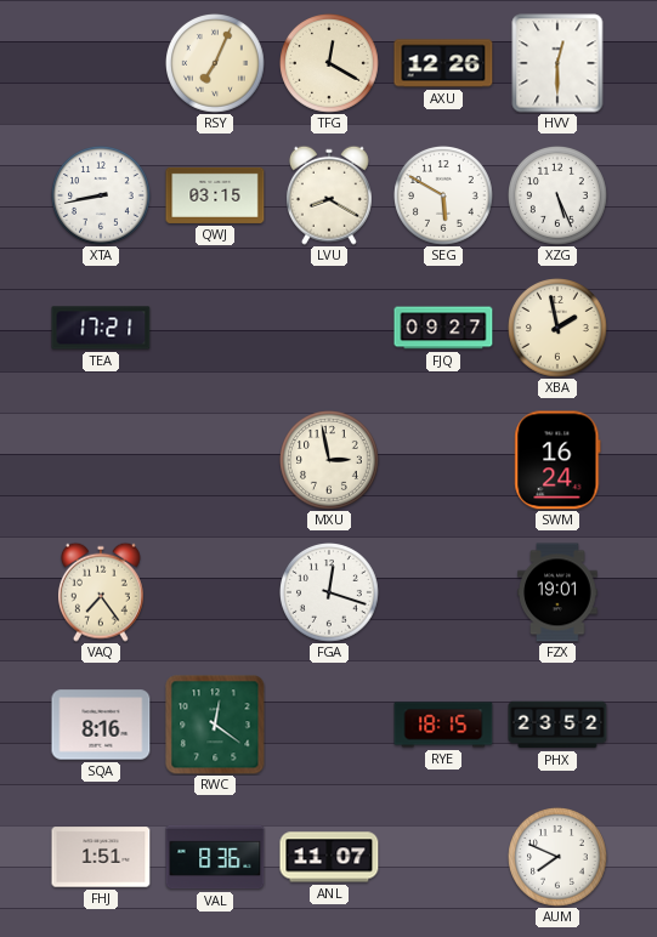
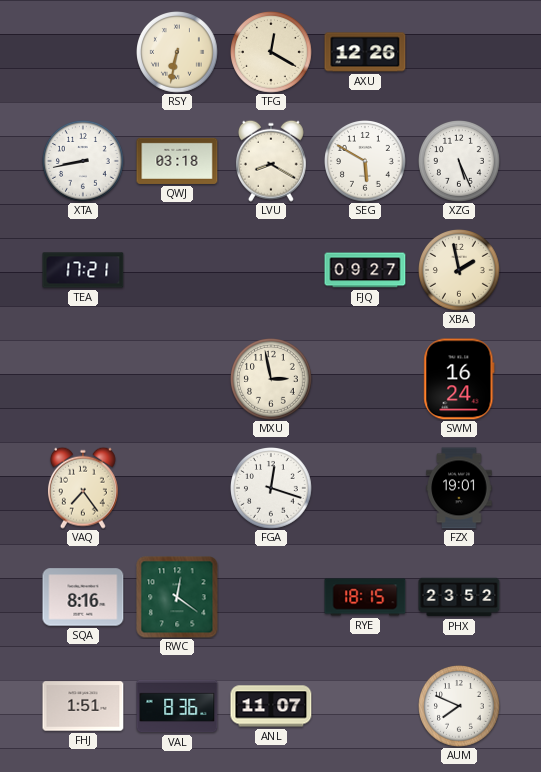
RSY: 7:04 -> 6:32
HVV: 12:30 -> none
QWJ: 03:15 -> 03:18
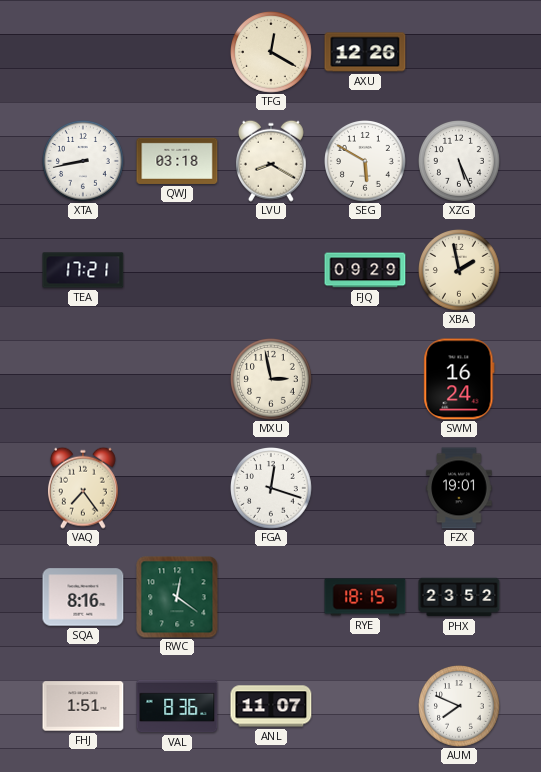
RSY: 6:32 -> none
FJQ: 09:27 -> 09:29
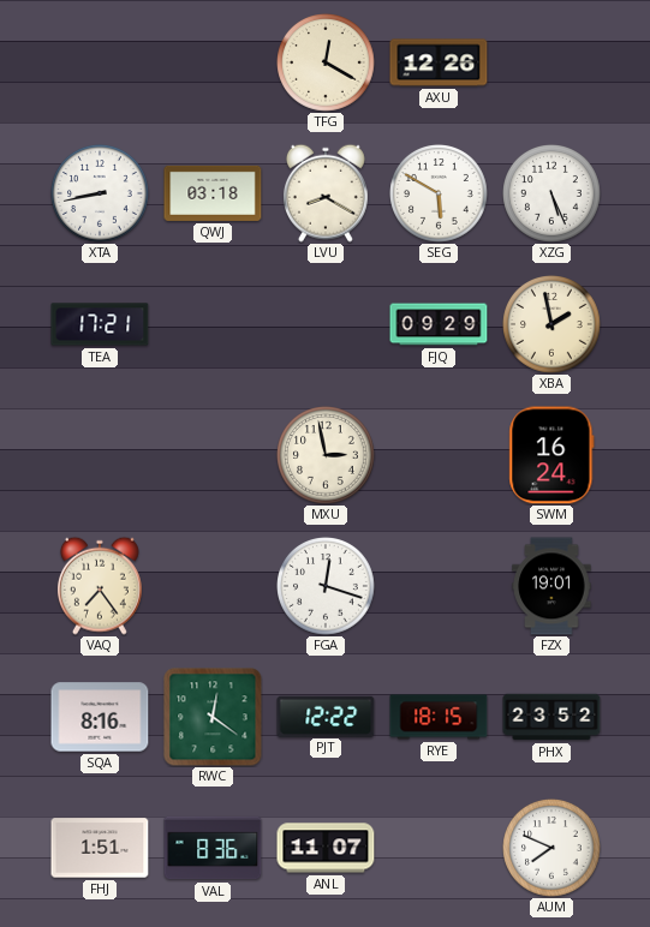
PJT: none -> 12:22
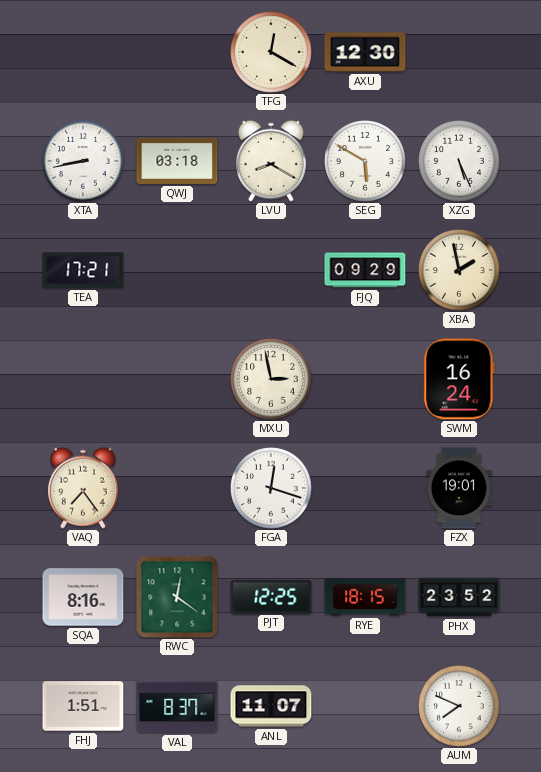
AXU: 12:26 -> 12:30
PJT: 12:22 -> 12:25
VAL: 8:36 -> 8:37
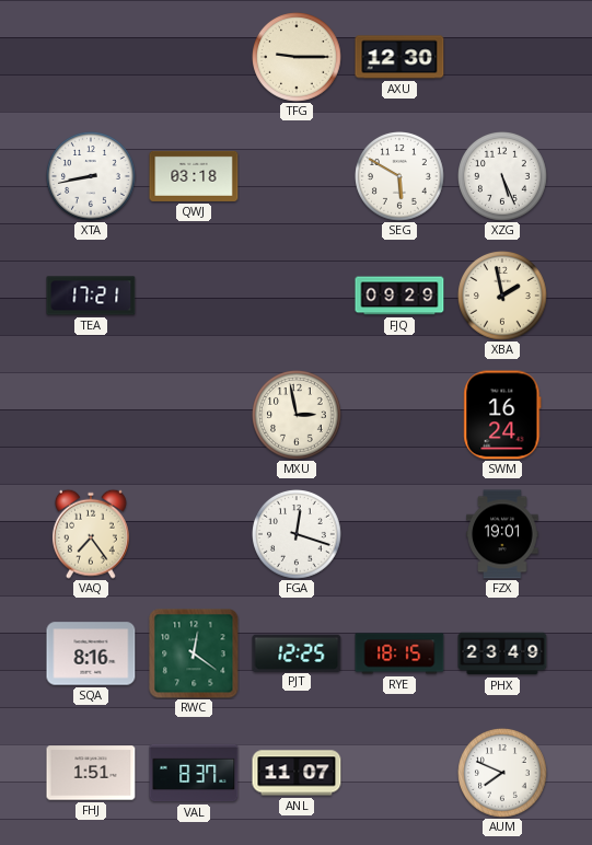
TFG: 12:20 -> 9:15
LVU: 8:20 -> none
PHX: 23:52 -> 23:49
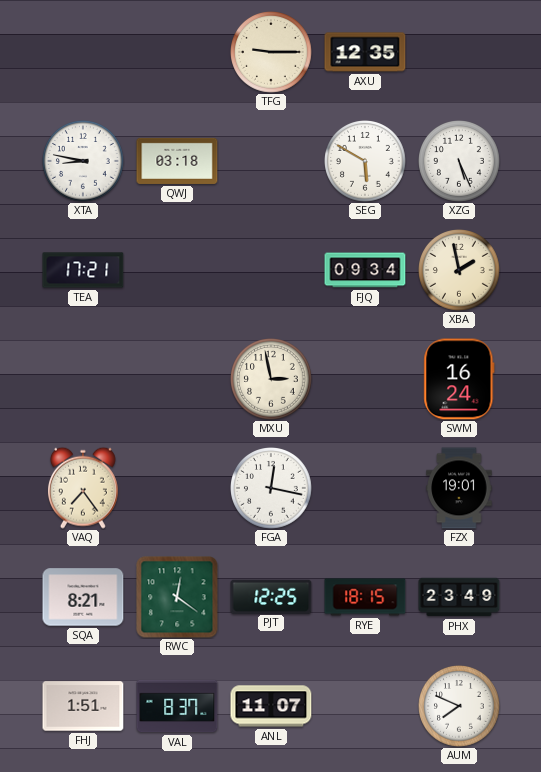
AXU: 12:30 -> 12:35
XTA: 8:43 -> 8:47
FJQ: 09:29 -> 09:34
FGA: 12:18 -> 12:17
SQA: 8:16 -> 8:21
